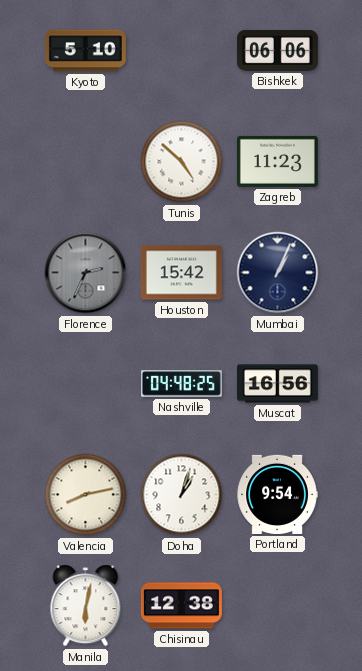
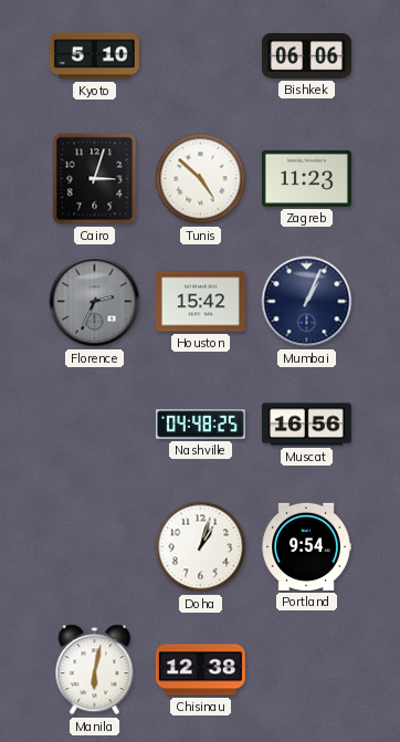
Cairo: none -> 3:03
Valencia: 8:13 -> none
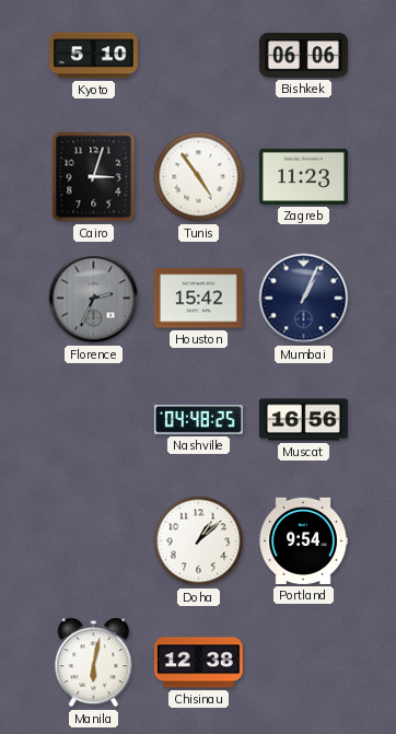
Tunis: 4:52 -> 4:54
Doha: 1:03 -> 1:08
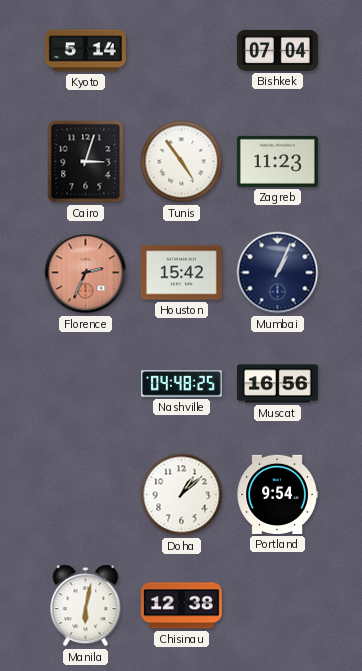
Kyoto: 5:10 -> 5:14
Bishkek: 06:06 -> 07:04
Florence dial: grey -> salmon
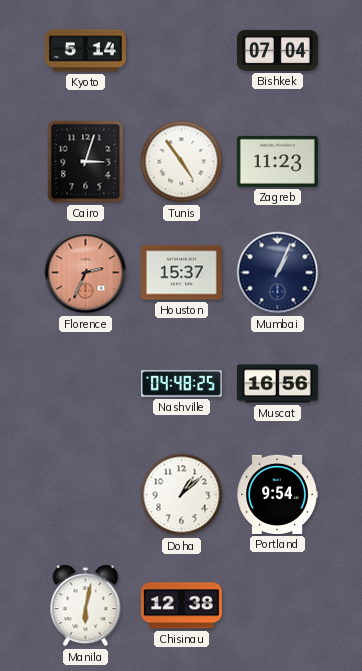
Houston: 15:42 -> 15:37
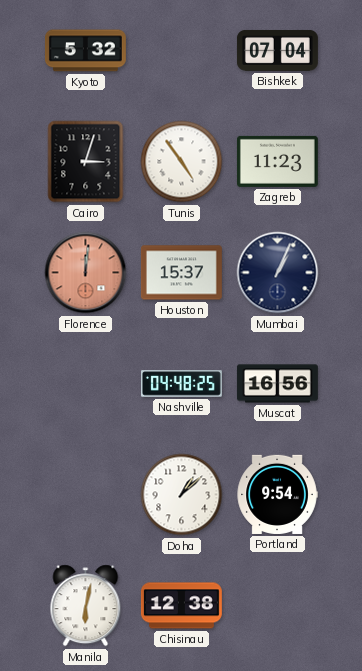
Kyoto: 5:14 -> 5:32
Florence: 2:34 -> 12:01
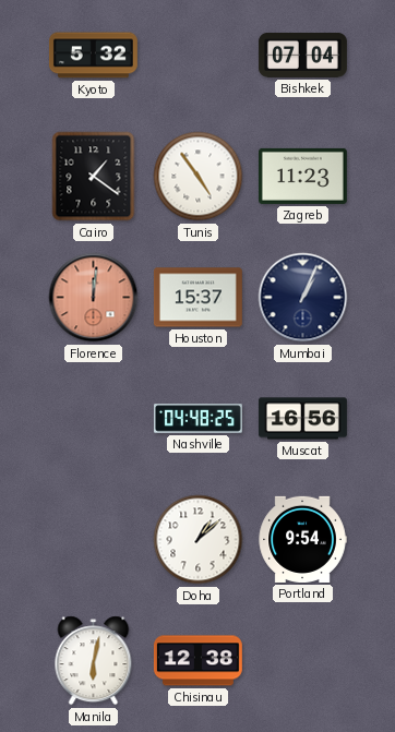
Cairo: 3:03 -> 1:21
